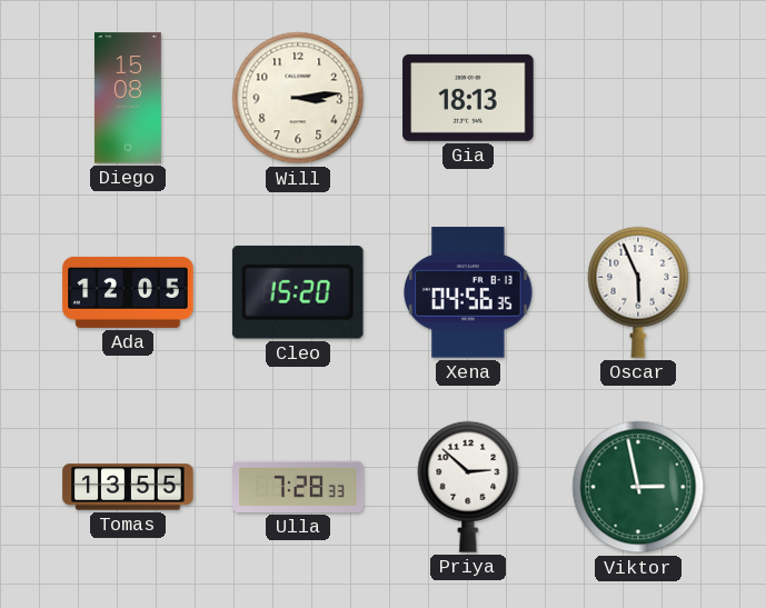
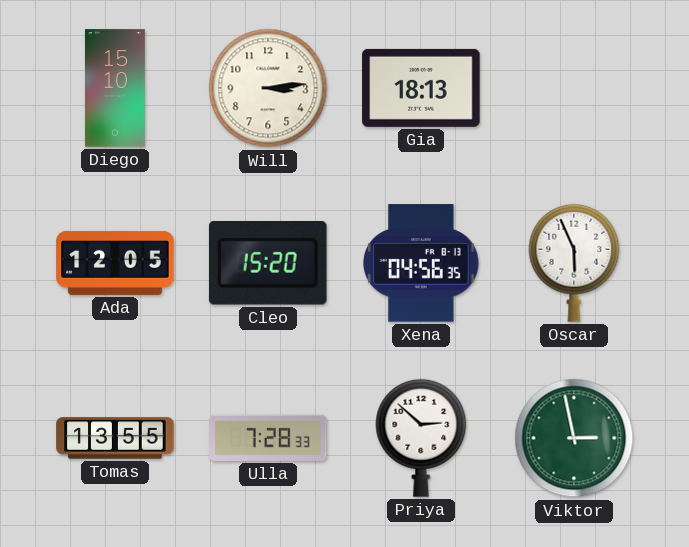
Diego: 15:08 -> 15:10
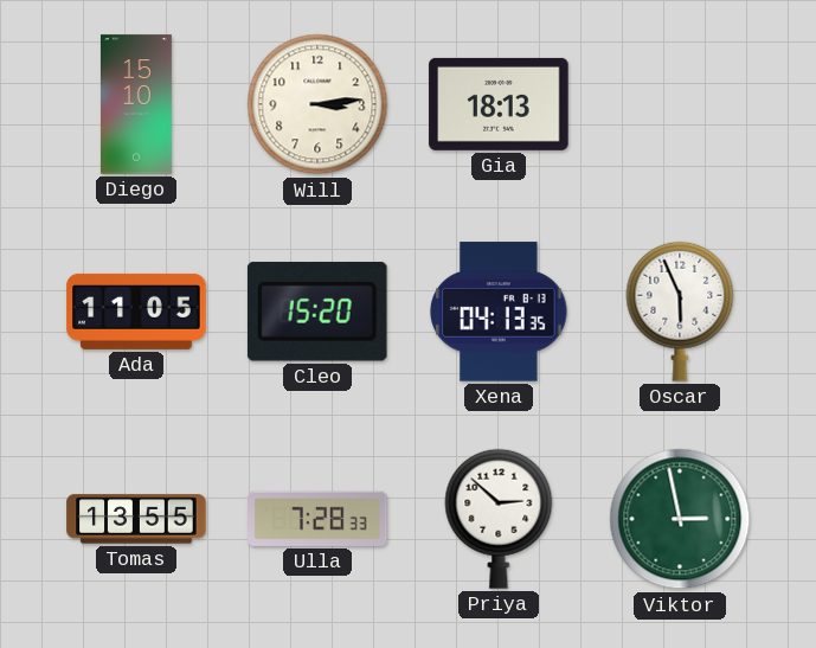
Ada: 12:05 -> 11:05
Xena: 04:56 -> 04:13
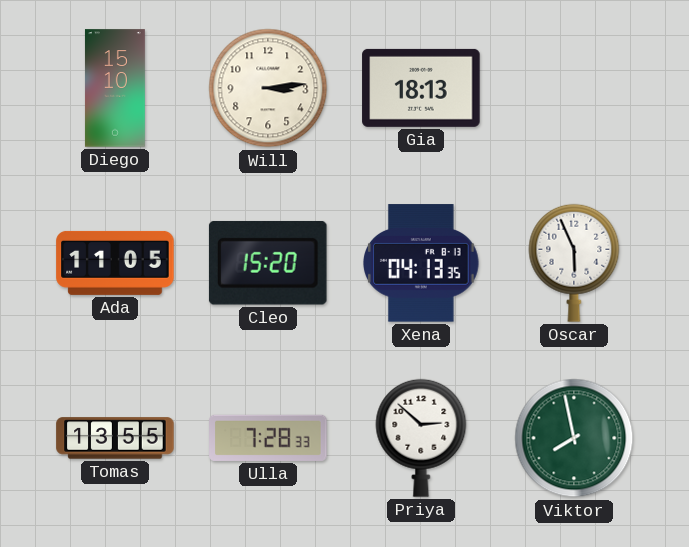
Viktor: 2:58 -> 7:58
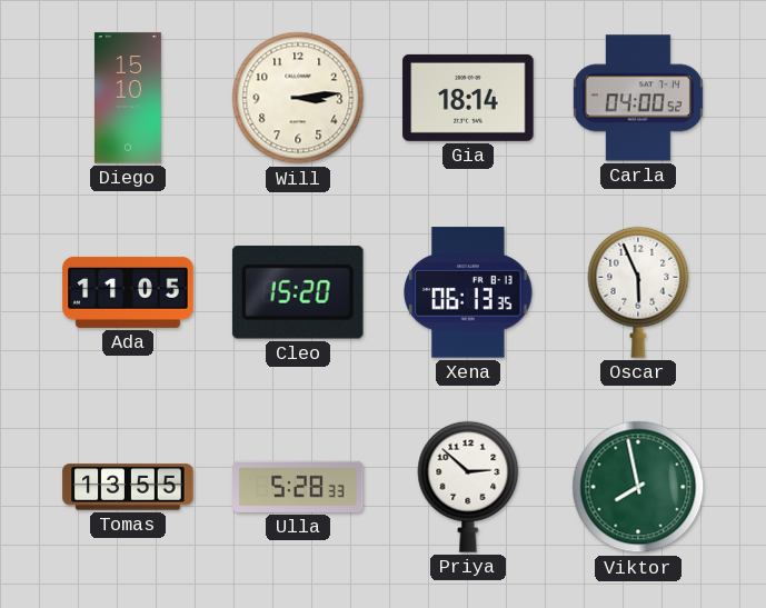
Gia: 18:13 -> 18:14
Carla: none -> 04:00
Xena: 04:13 -> 06:13
Ulla: 7:28 -> 5:28
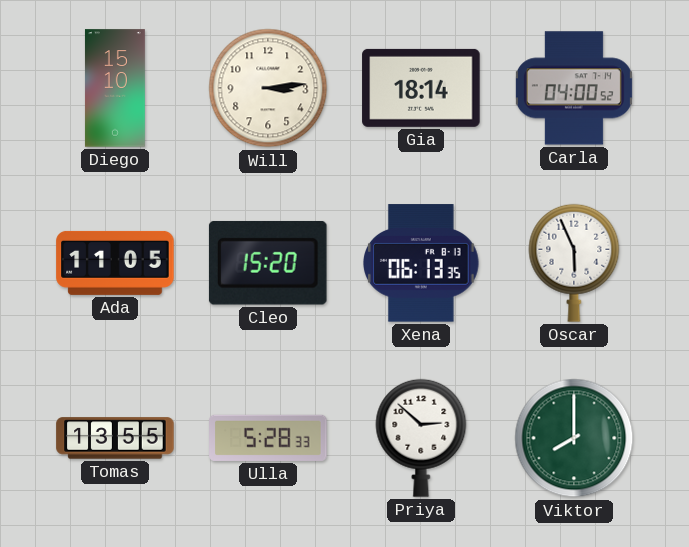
Viktor: 7:58 -> 8:00
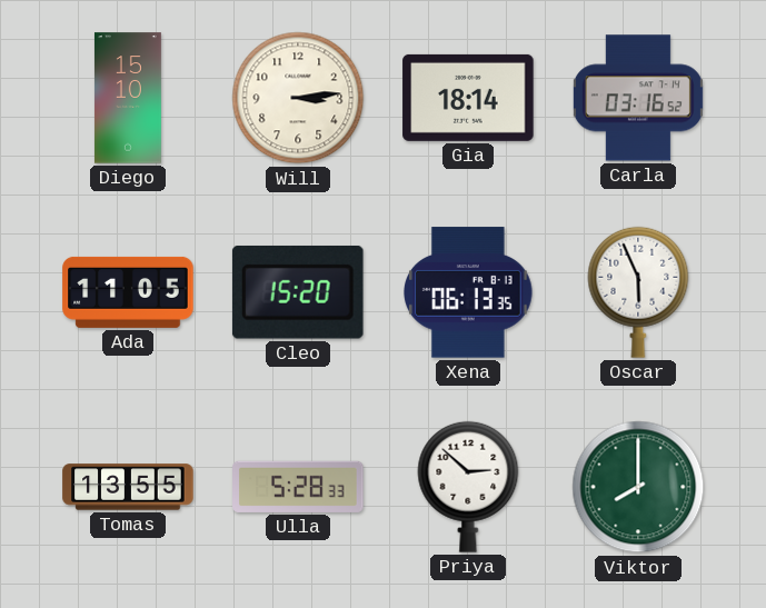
Carla: 04:00 -> 03:16
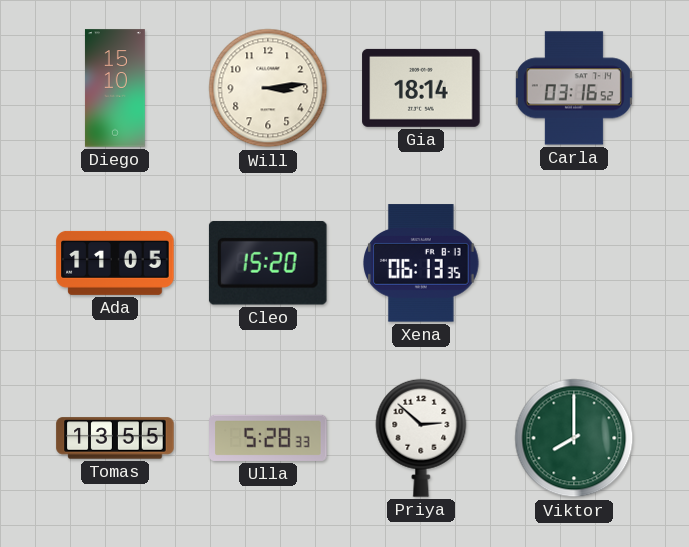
Oscar: 5:56 -> none
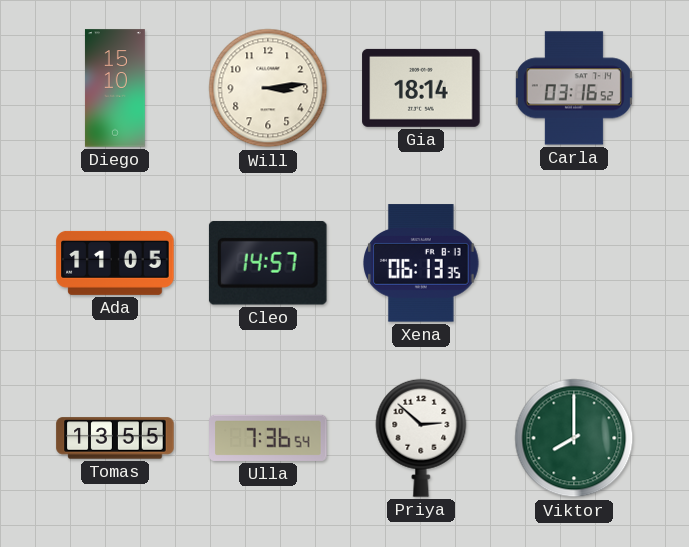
Cleo: 15:20 -> 14:57
Ulla: 5:28 -> 7:36
